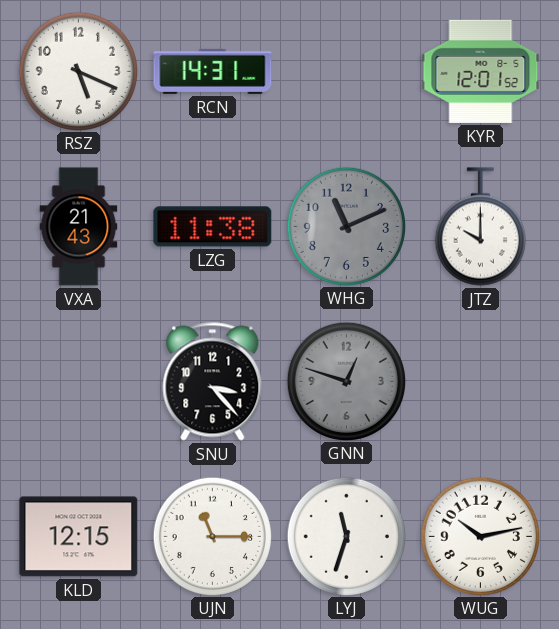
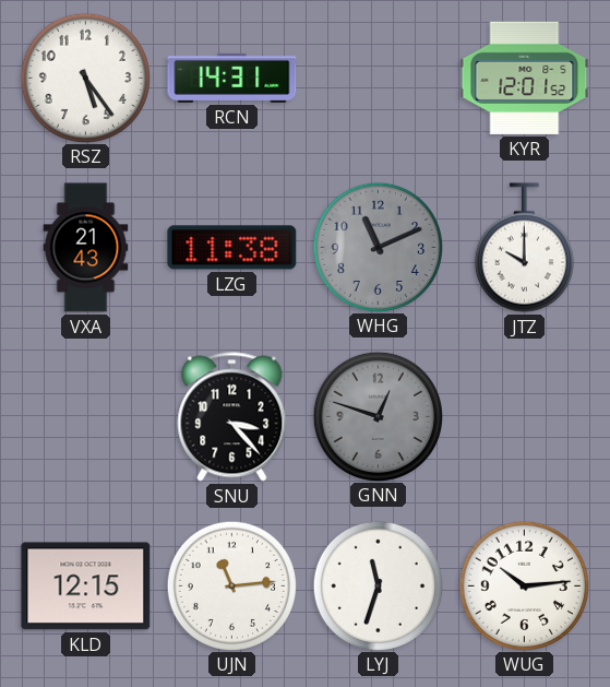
RSZ: 5:19 -> 5:24
UJN: 11:15 -> 11:14
WUG: 10:13 -> 10:14
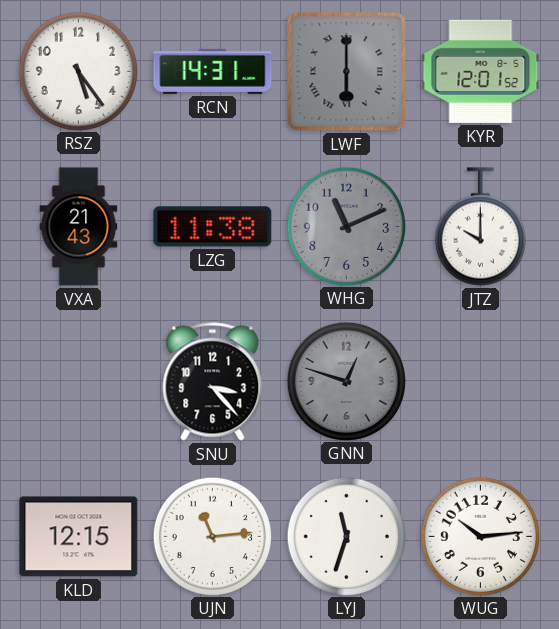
LWF: none -> 6:00
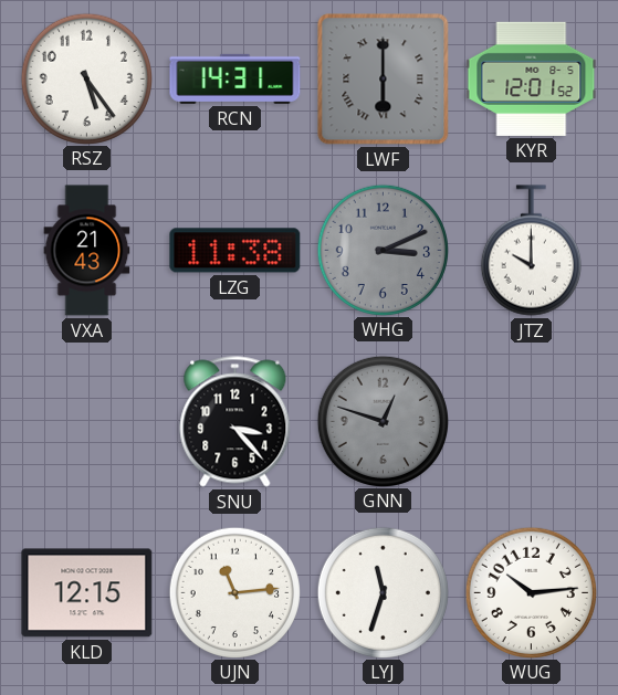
WHG: 11:11 -> 3:11
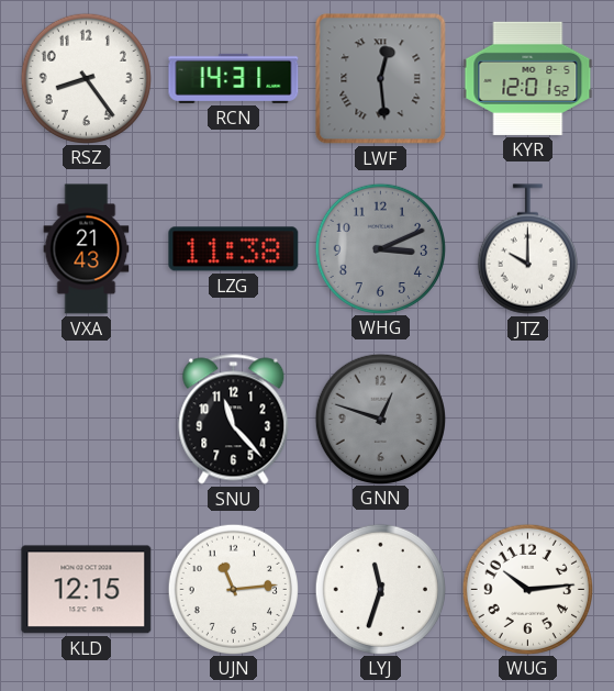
RSZ: 5:24 -> 8:24
LWF: 6:00 -> 12:29
SNU: 3:23 -> 11:23
